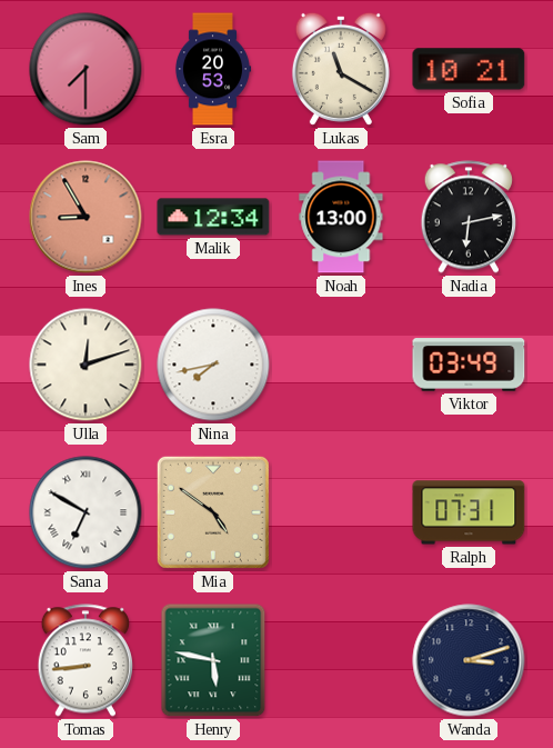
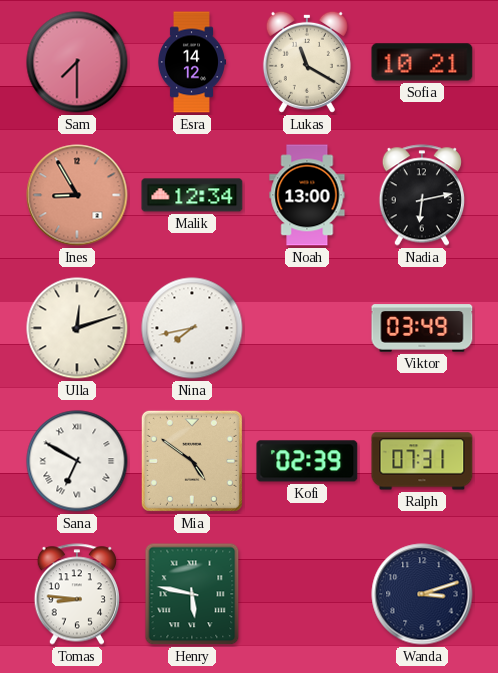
Esra: 20:53 -> 14:12
Kofi: none -> 02:39
Tomas: 8:44 -> 8:46
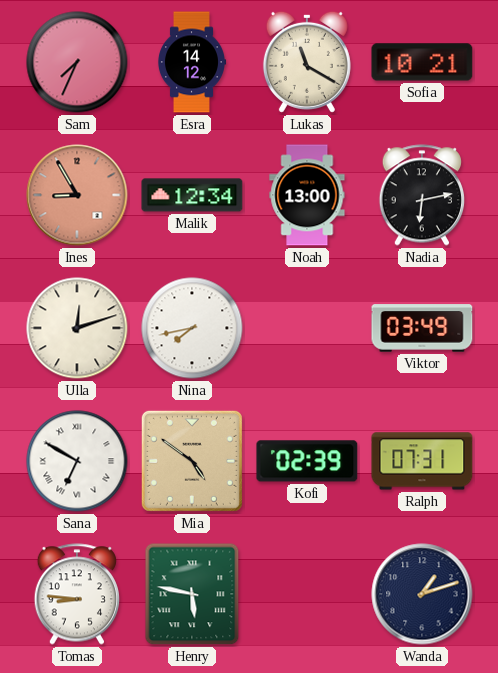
Sam: 7:30 -> 7:34
Wanda: 3:12 -> 1:12
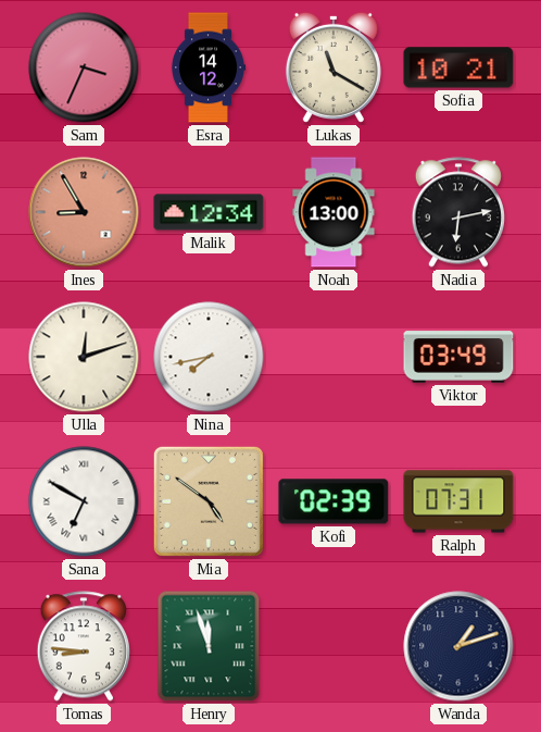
Sam: 7:34 -> 3:34
Henry: 5:47 -> 11:57
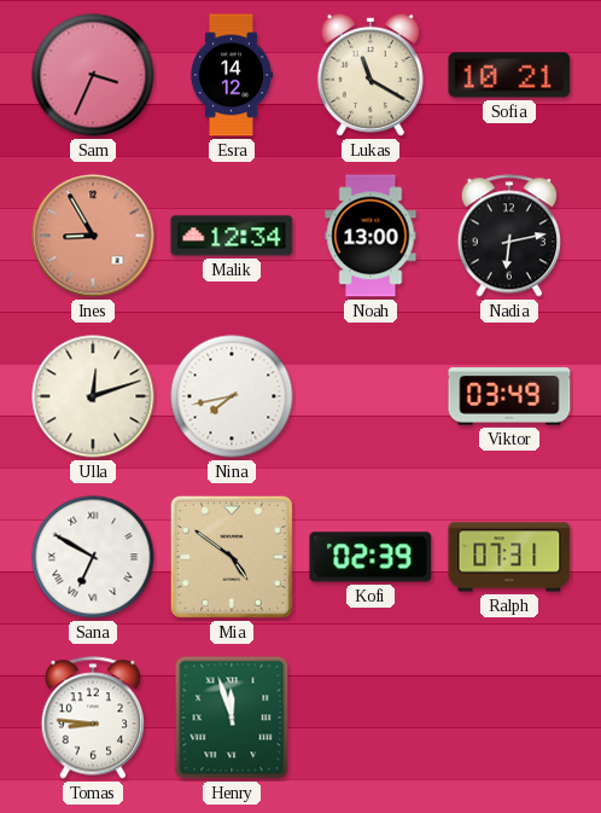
Wanda: 1:12 -> none
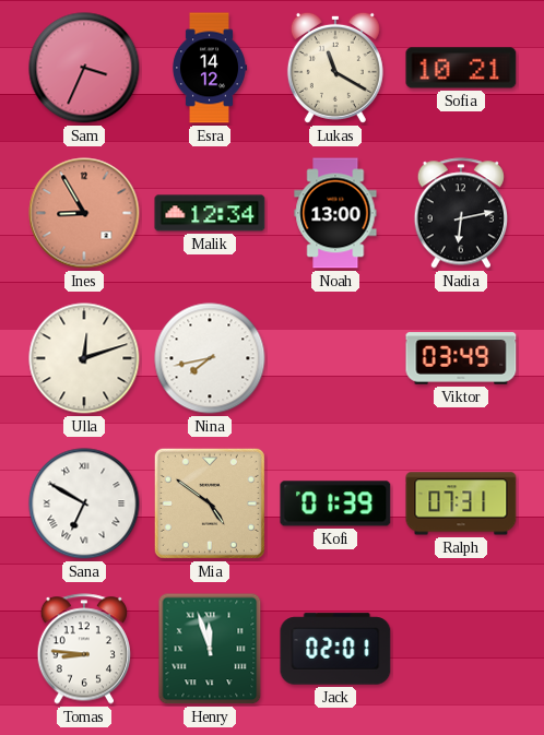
Kofi: 02:39 -> 01:39
Jack: none -> 02:01
